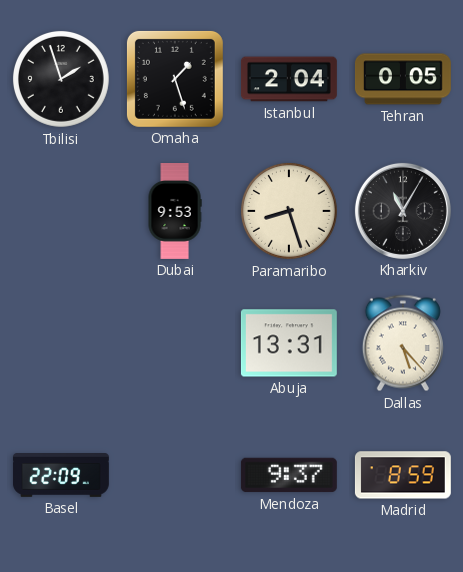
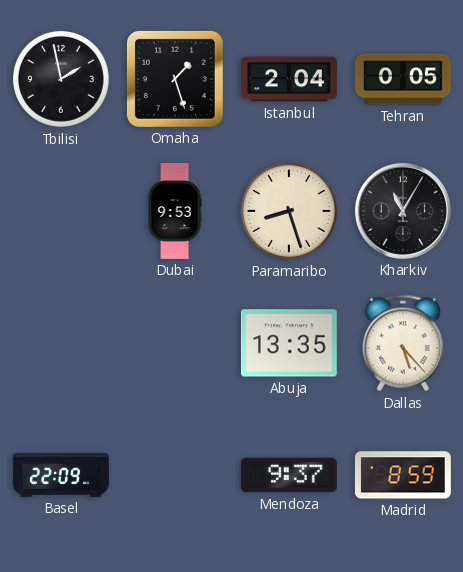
Tbilisi: 1:57 -> 1:58
Abuja: 13:31 -> 13:35
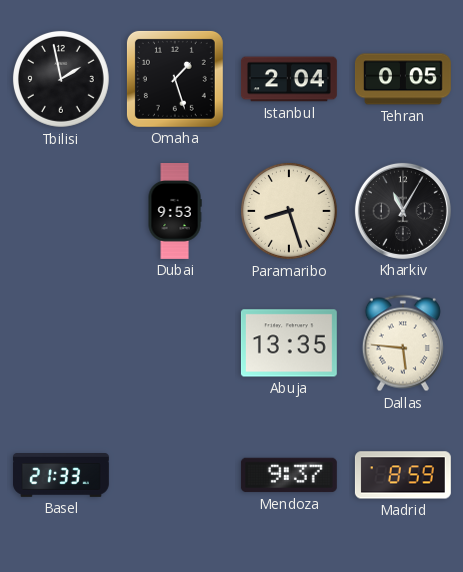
Dallas: 5:23 -> 5:46
Basel: 22:09 -> 21:33
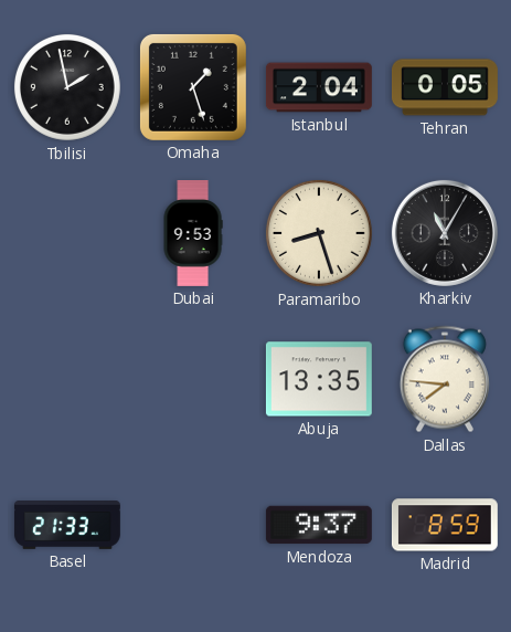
Dallas: 5:46 -> 7:46
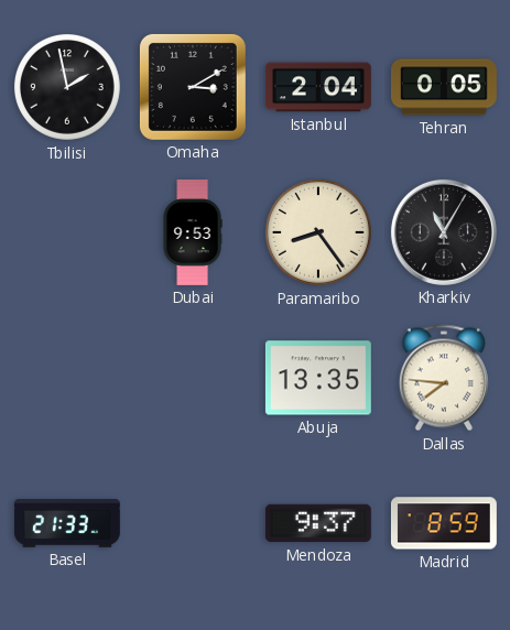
Omaha: 1:27 -> 3:10
Paramaribo: 8:27 -> 8:24
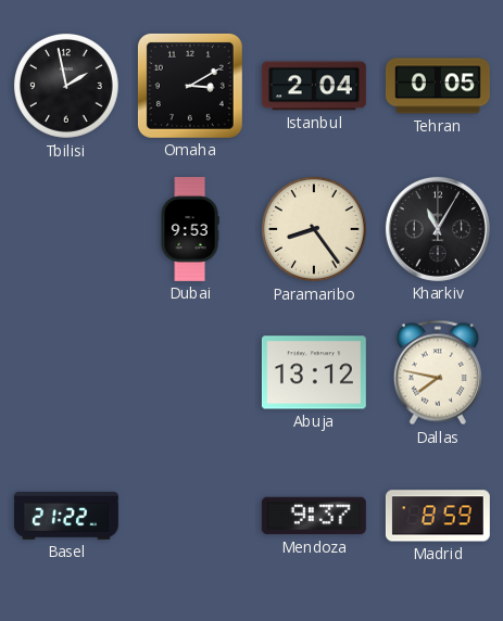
Abuja: 13:35 -> 13:12
Dallas: 7:46 -> 7:47
Basel: 21:33 -> 21:22
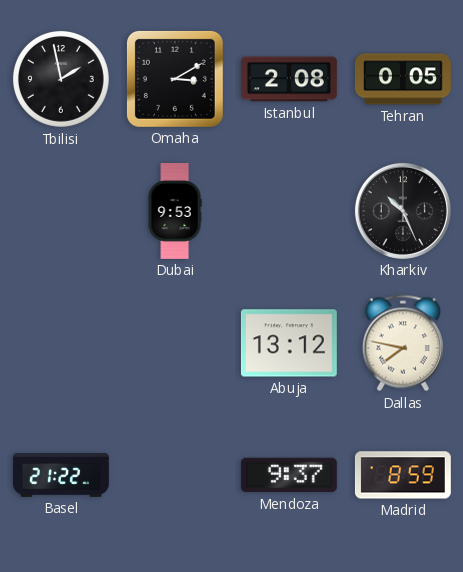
Istanbul: 2:04 -> 2:08
Paramaribo: 8:24 -> none
Kharkiv: 11:05 -> 10:26
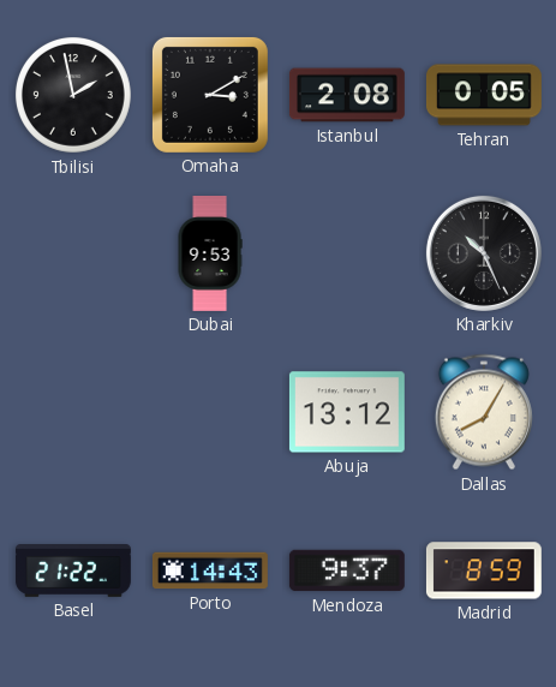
Dallas: 7:47 -> 8:05
Porto: none -> 14:43
